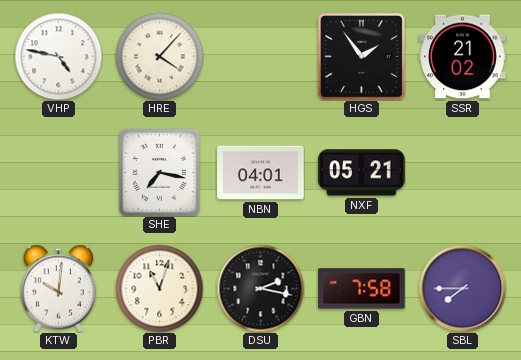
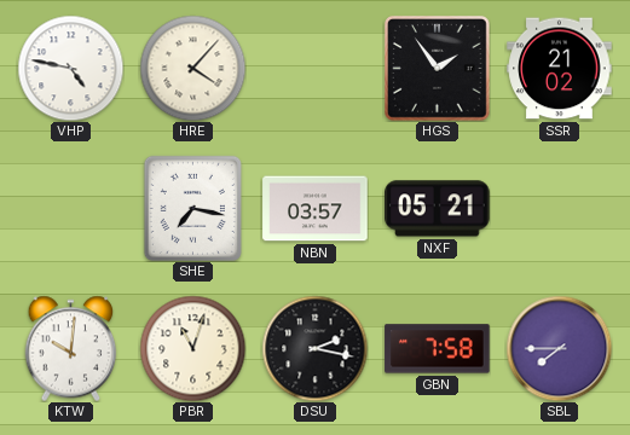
NBN: 04:01 -> 03:57
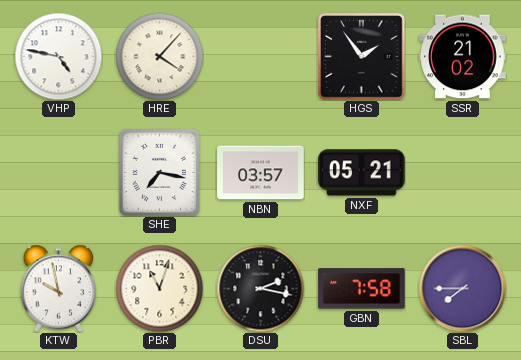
KTW: 10:01 -> 9:58
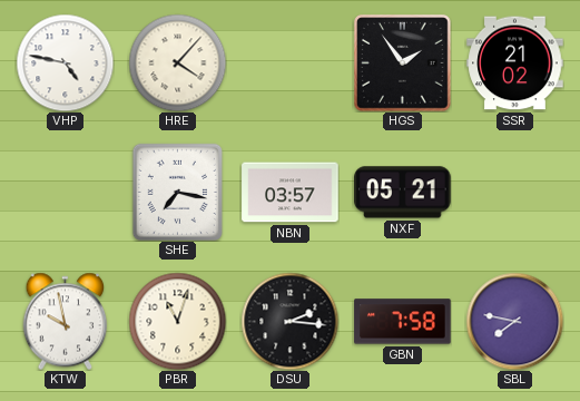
DSU: 2:17 -> 2:16
SBL: 7:45 -> 7:47
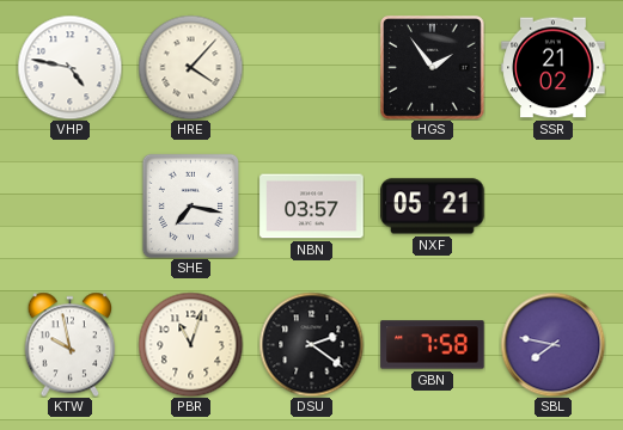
DSU: 2:16 -> 2:21
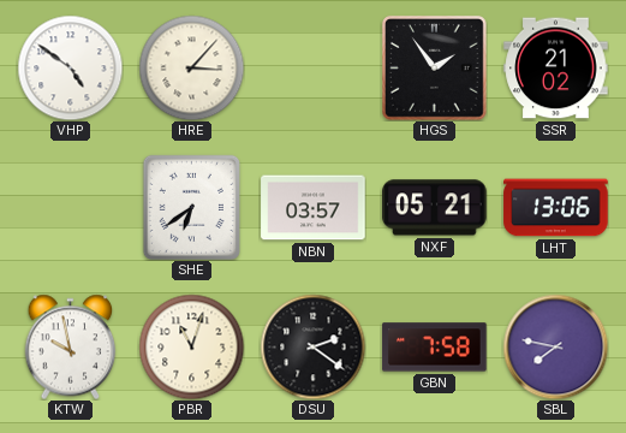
VHP: 4:47 -> 4:51
HRE: 4:07 -> 3:07
SHE: 7:17 -> 6:39
LHT: none -> 13:06
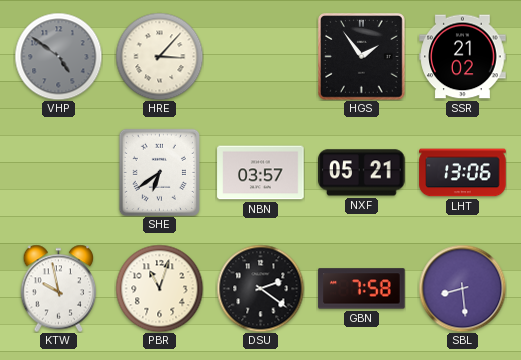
VHP dial: white -> grey
SBL: 7:47 -> 8:29
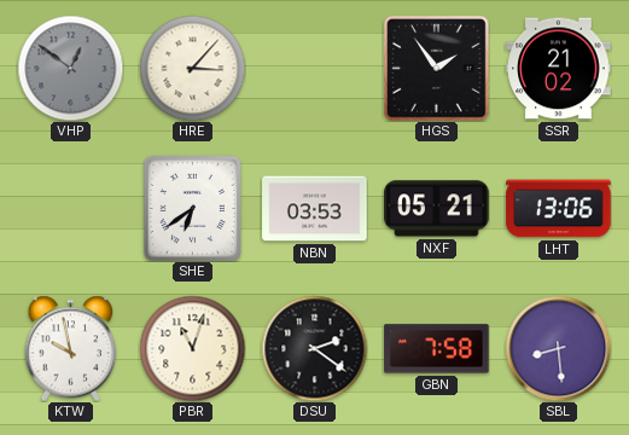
VHP: 4:51 -> 12:51
NBN: 03:57 -> 03:53
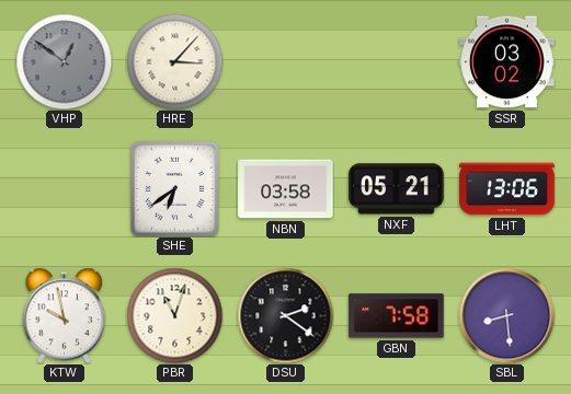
HGS: 1:54 -> none
SSR: 21:02 -> 03:02
NBN: 03:53 -> 03:58
